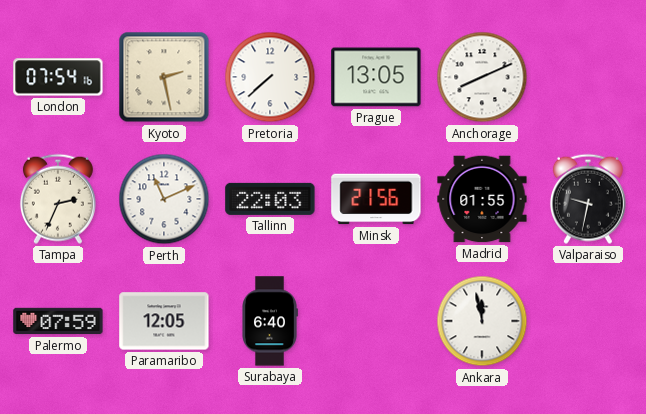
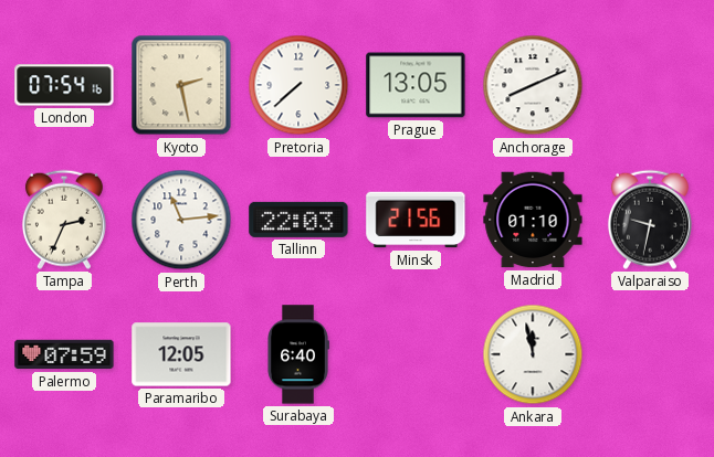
Perth: 11:11 -> 11:14
Madrid: 01:55 -> 01:10
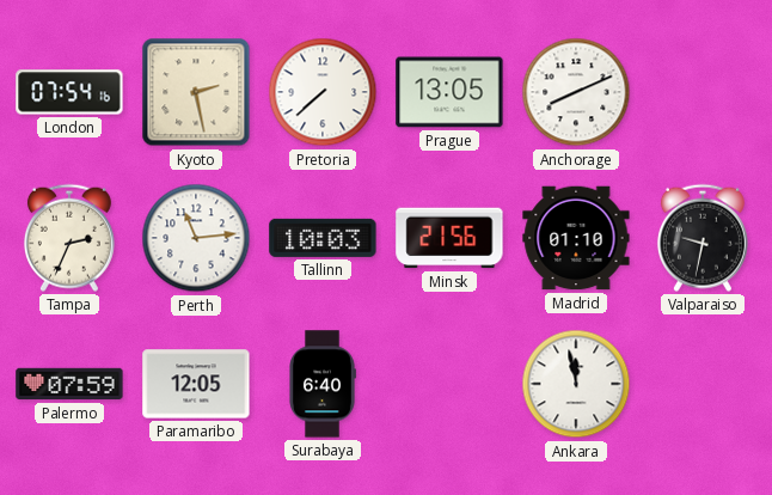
Tallinn: 22:03 -> 10:03
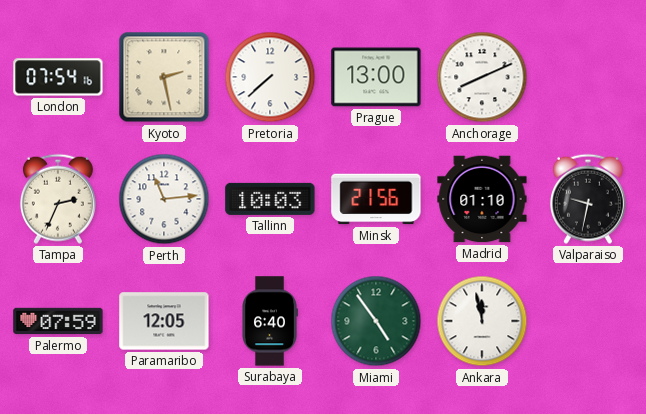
Prague: 13:05 -> 13:00
Miami: none -> 4:54
